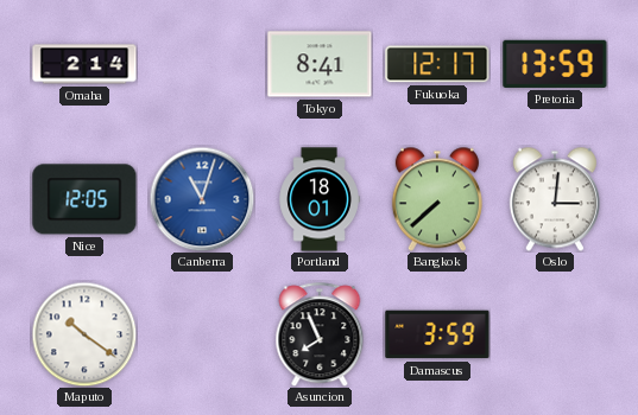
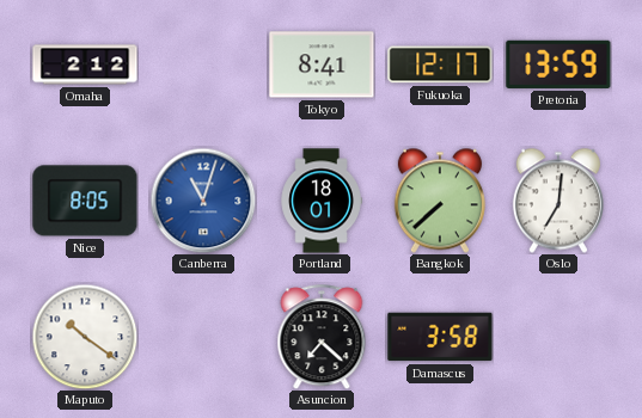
Omaha: 2:14 -> 2:12
Nice: 12:05 -> 8:05
Oslo: 3:01 -> 7:01
Asuncion: 7:56 -> 7:22
Damascus: 3:59 -> 3:58
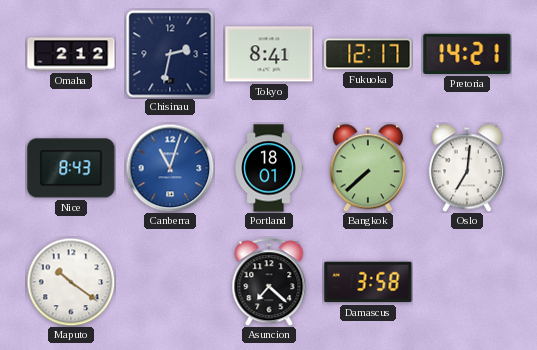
Chisinau: none -> 2:32
Pretoria: 13:59 -> 14:21
Nice: 8:05 -> 8:43
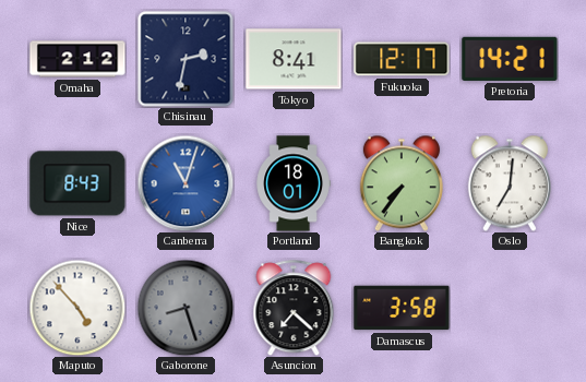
Bangkok: 7:38 -> 7:36
Maputo: 10:21 -> 4:53
Gaborone: none -> 8:27
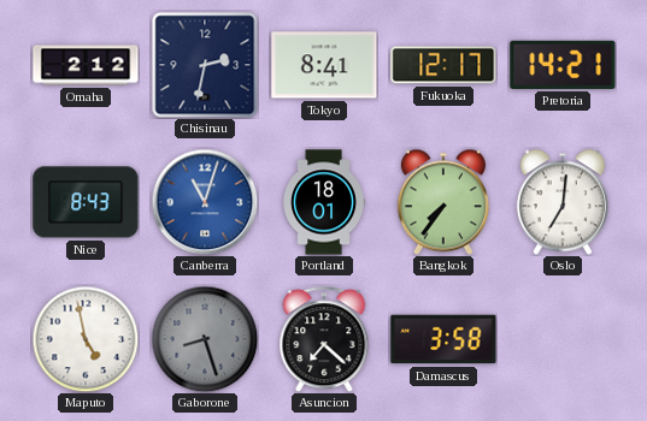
Maputo: 4:53 -> 4:58
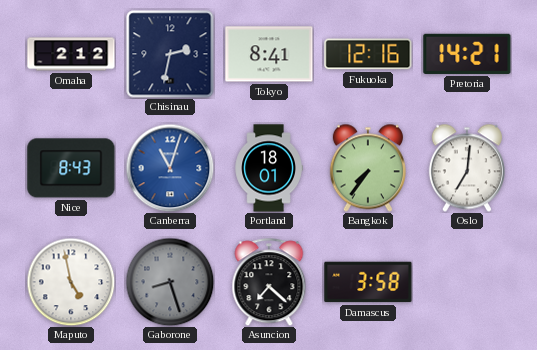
Fukuoka: 12:17 -> 12:16
